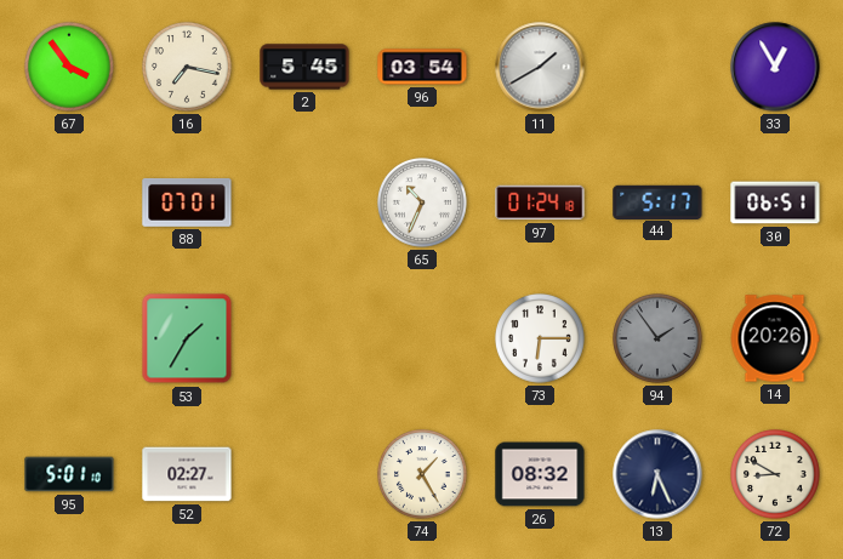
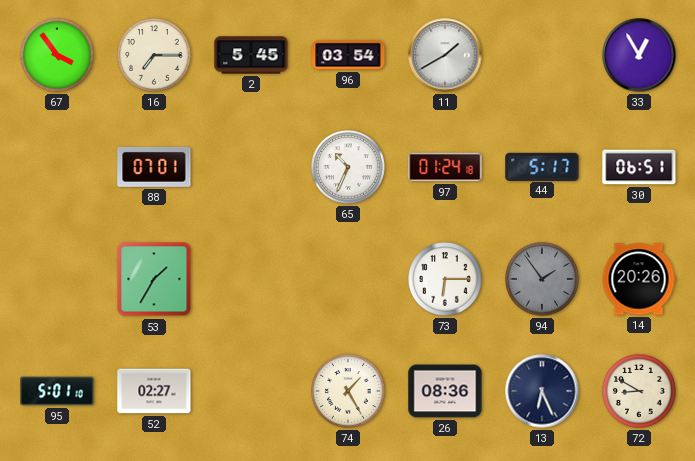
16: 7:17 -> 7:15
26: 08:32 -> 08:36
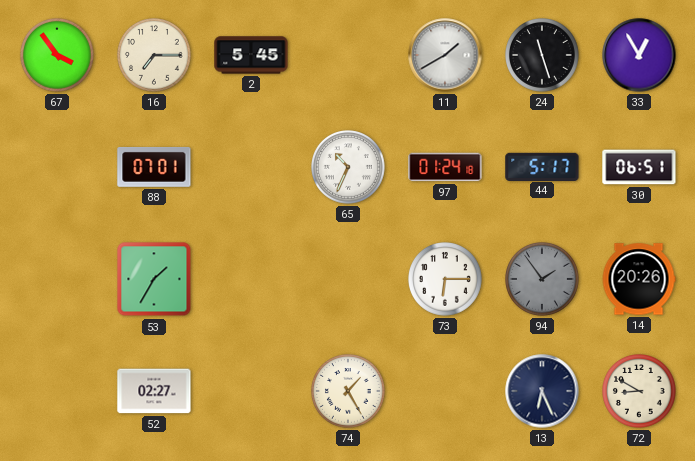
96: 03:54 -> none
24: none -> 11:27
95: 5:01 -> none
26: 08:36 -> none
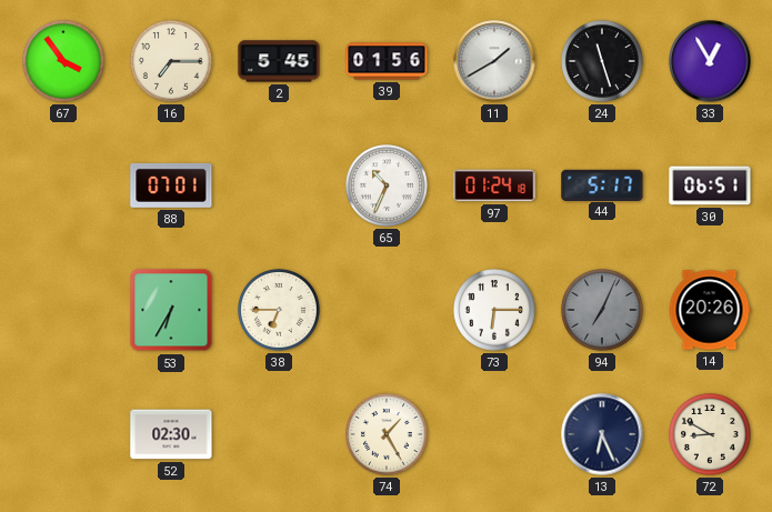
39: none -> 01:56
53: 1:35 -> 6:35
38: none -> 6:45
94: 1:54 -> 7:04
52: 02:27 -> 02:30
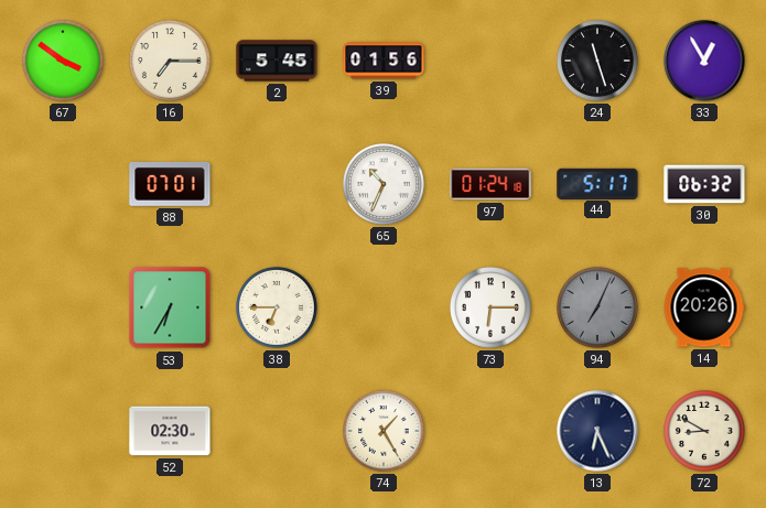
67: 3:54 -> 3:51
11: 1:40 -> none
30: 06:51 -> 06:32
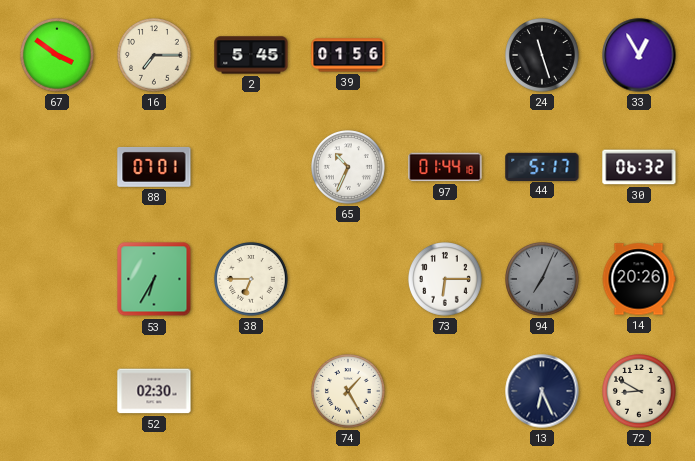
97: 01:24 -> 01:44
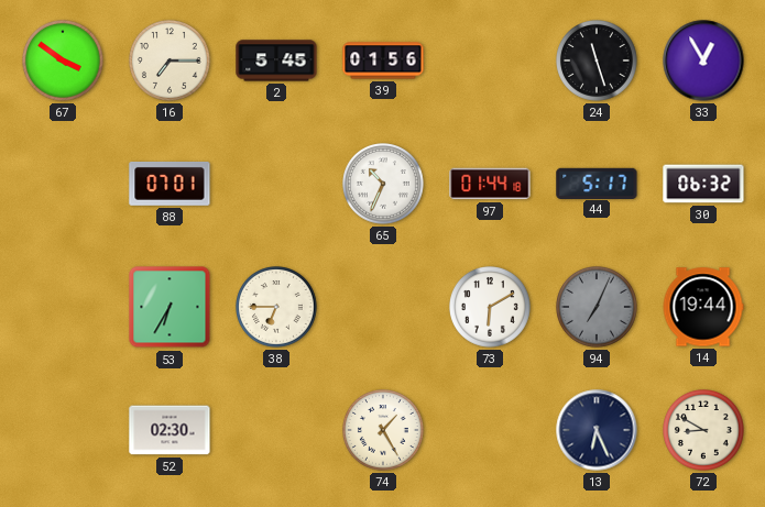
73: 6:15 -> 6:10
14: 20:26 -> 19:44
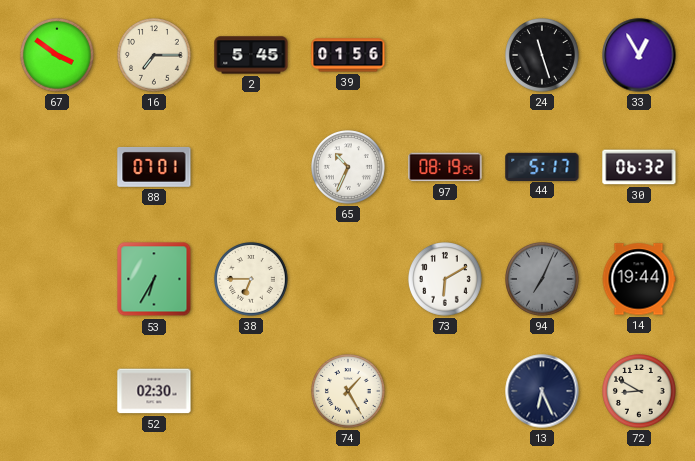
97: 01:44 -> 08:19
